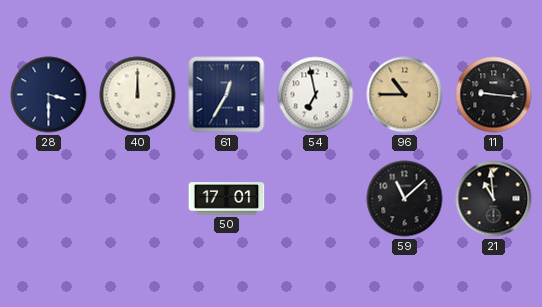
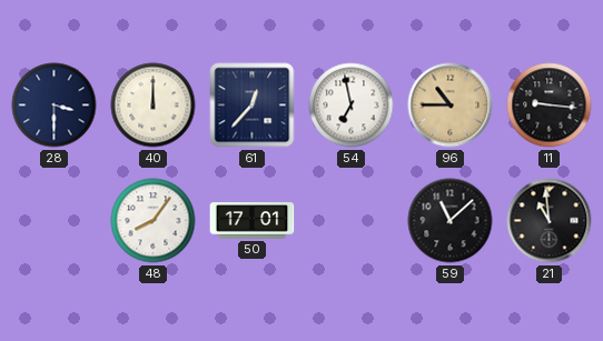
61: 12:35 -> 12:37
48: none -> 8:06
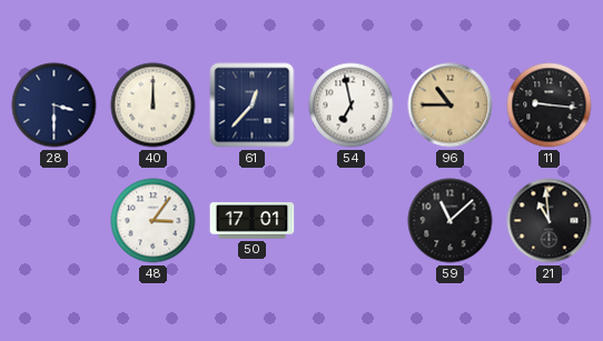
48: 8:06 -> 3:06
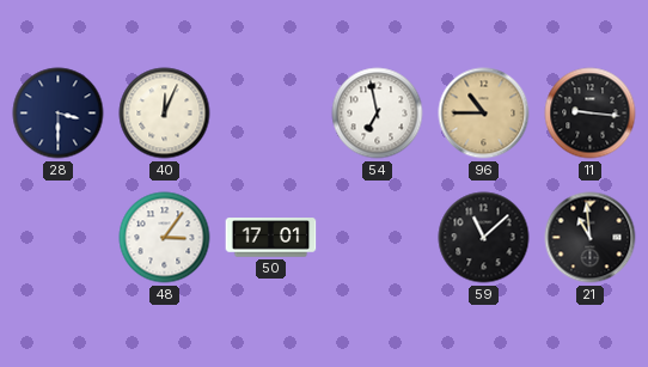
40: 12:00 -> 12:04
61: 12:37 -> none
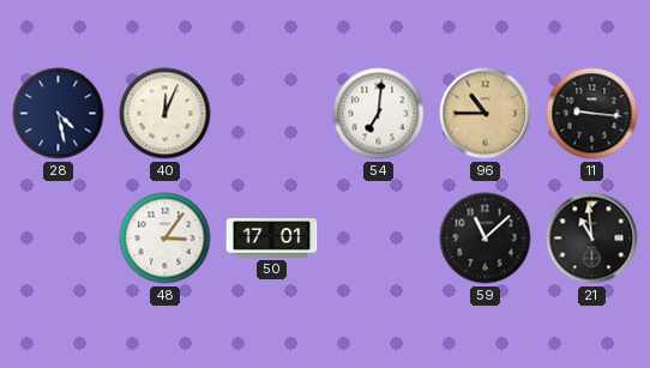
28: 3:30 -> 4:28
54: 6:58 -> 7:01
